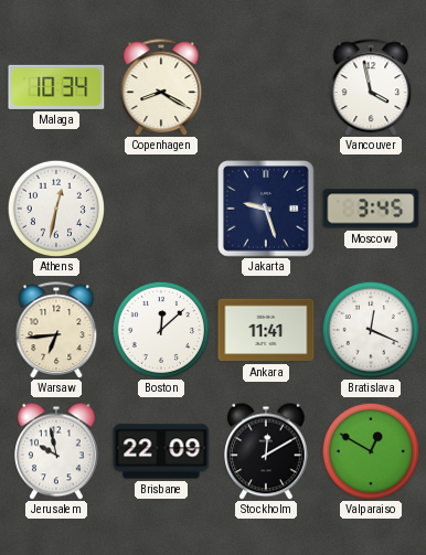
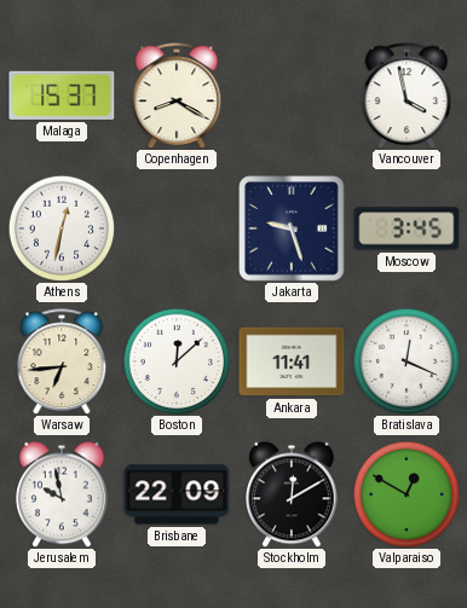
Malaga: 10:34 -> 15:37
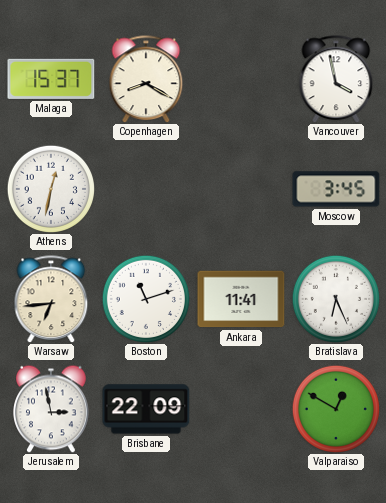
Jakarta: 9:27 -> none
Boston: 12:08 -> 11:12
Bratislava: 12:19 -> 6:26
Jerusalem: 9:58 -> 2:58
Stockholm: 12:10 -> none
